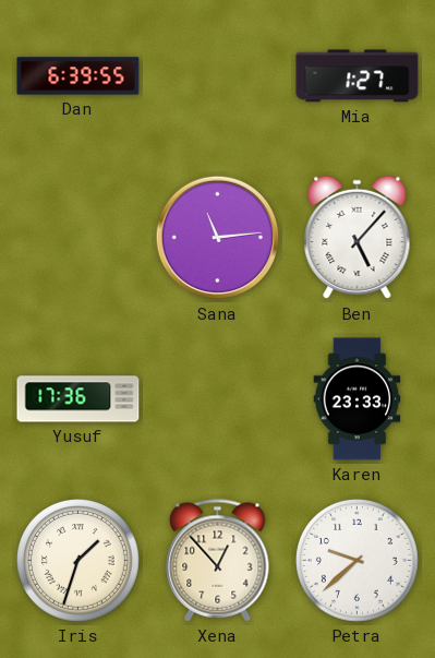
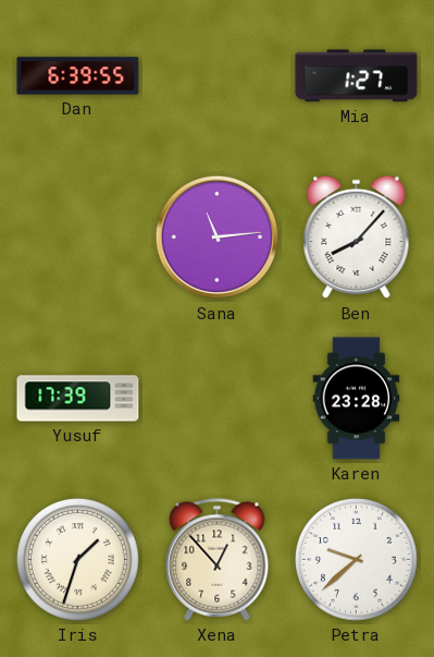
Ben: 5:07 -> 8:07
Yusuf: 17:36 -> 17:39
Karen: 23:33 -> 23:28
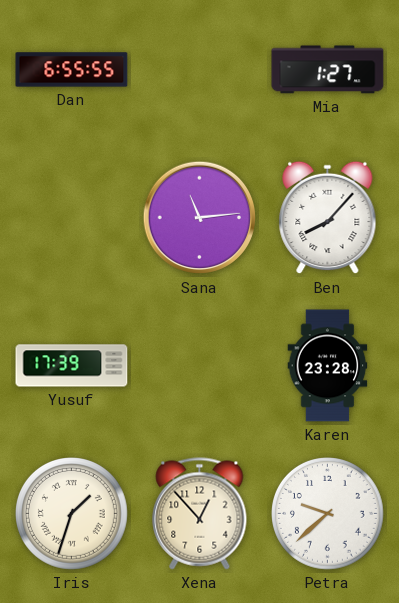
Dan: 6:39 -> 6:55
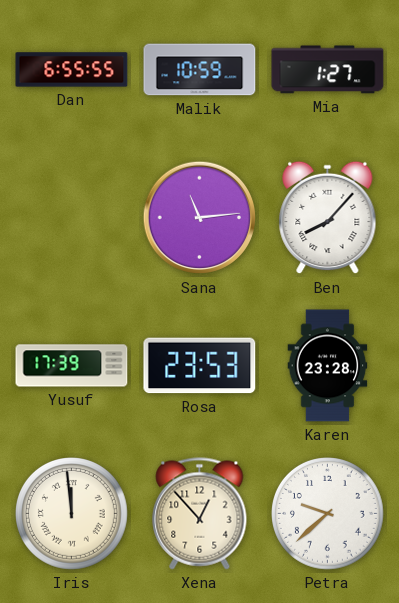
Malik: none -> 10:59
Rosa: none -> 23:53
Iris: 1:33 -> 11:59
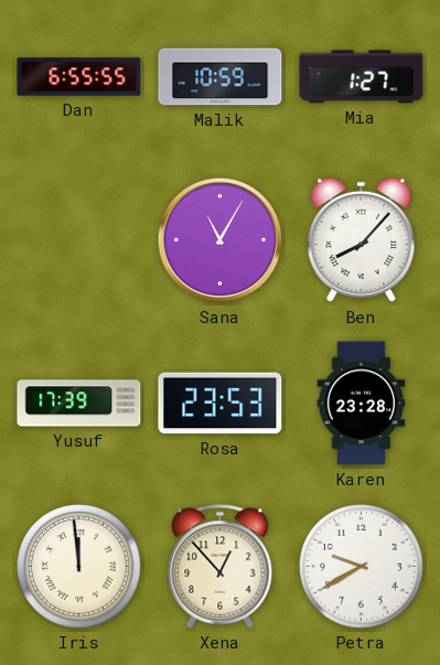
Sana: 11:14 -> 11:05
Petra: 9:38 -> 9:40
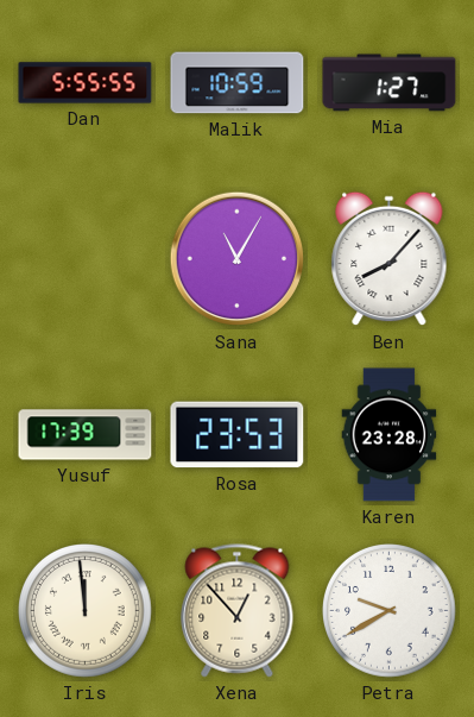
Dan: 6:55 -> 5:55
